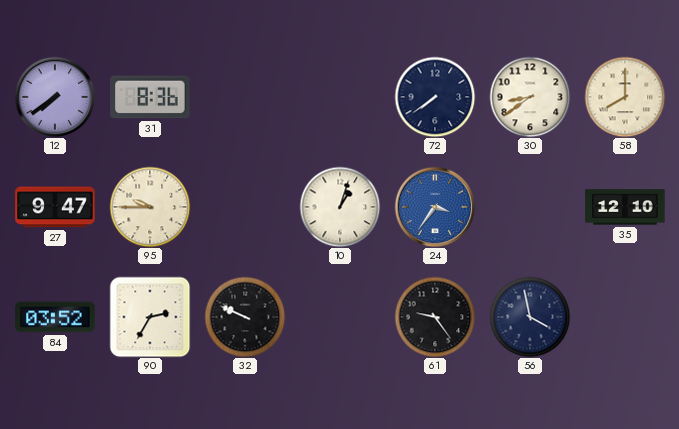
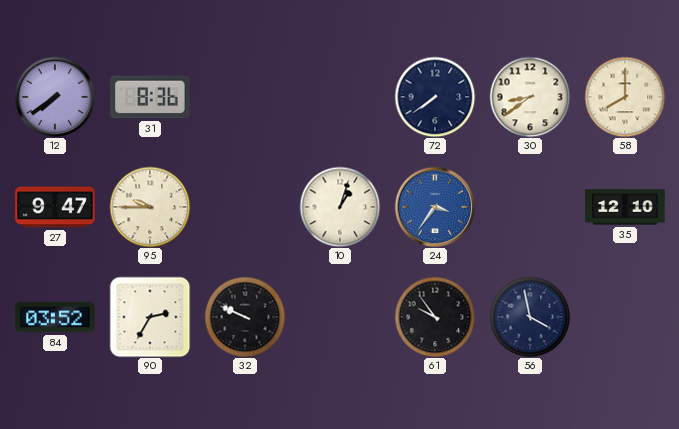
61: 9:24 -> 9:54
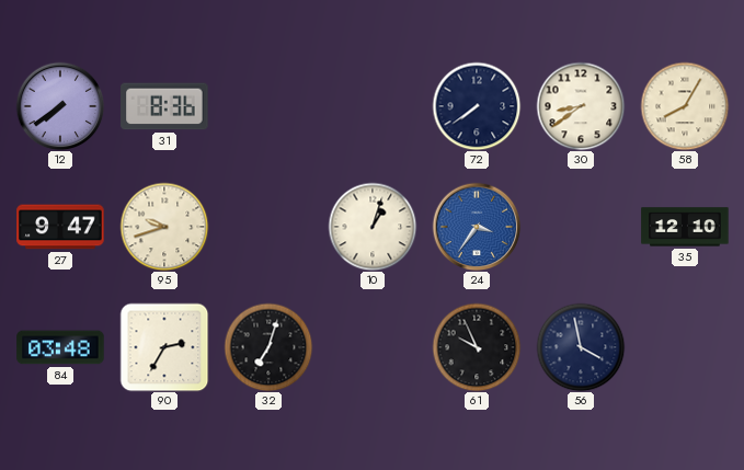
58: 8:00 -> 8:05
95: 9:45 -> 9:42
84: 03:52 -> 03:48
32: 9:49 -> 7:03
61: 9:54 -> 9:56
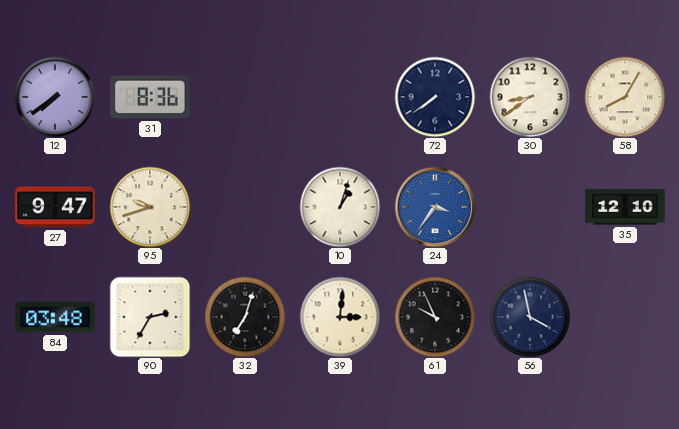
39: none -> 3:01
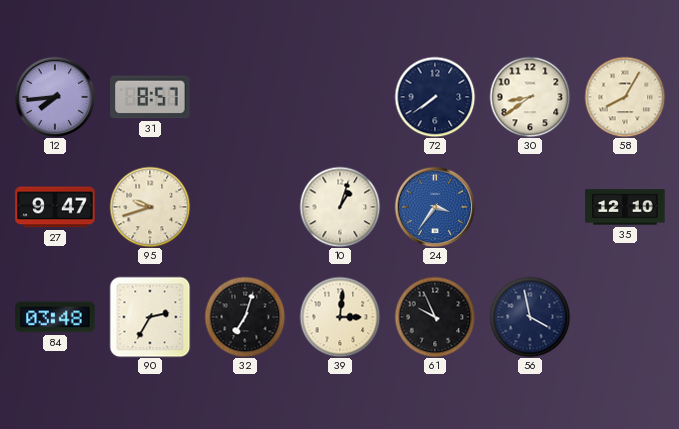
12: 7:39 -> 7:44
31: 8:36 -> 8:57
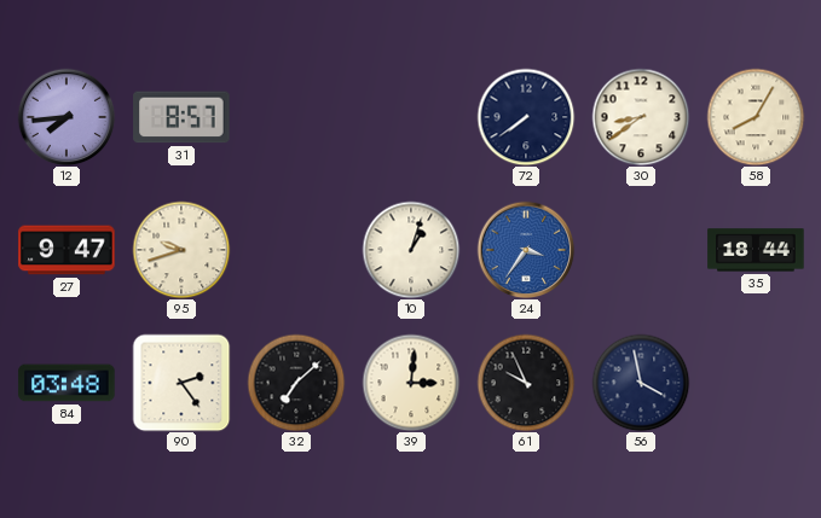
35: 12:10 -> 18:44
90: 2:35 -> 2:24
32: 7:03 -> 7:08
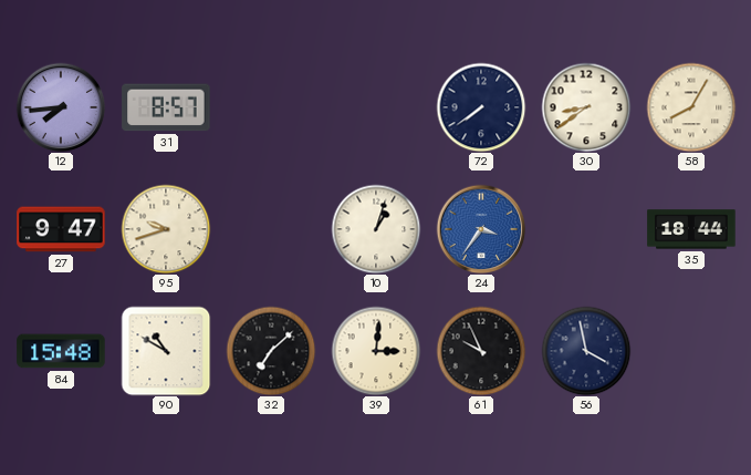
84: 03:48 -> 15:48
90: 2:24 -> 10:50
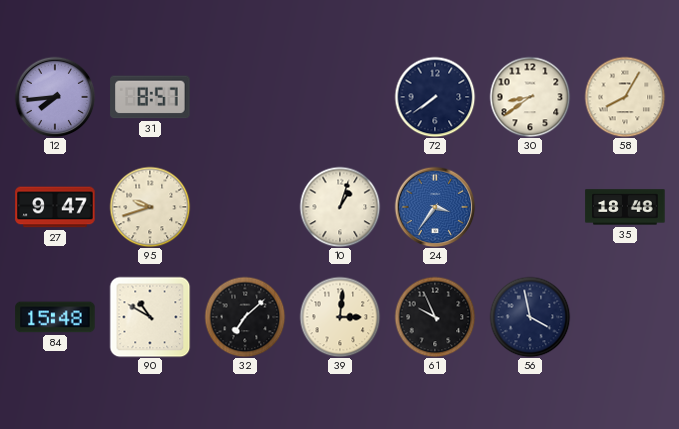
35: 18:44 -> 18:48
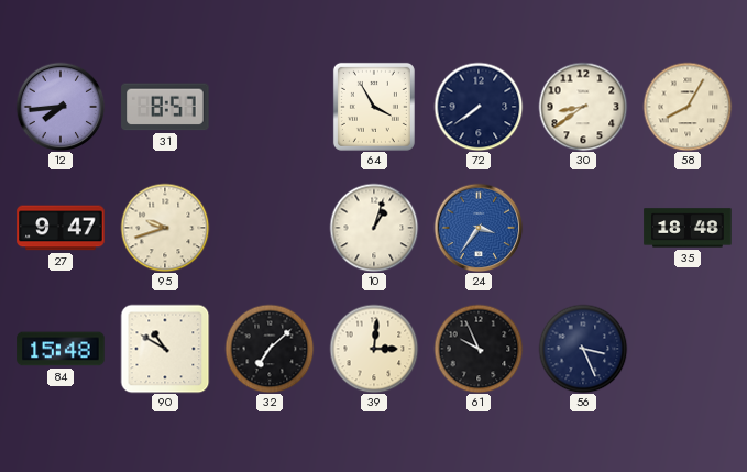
64: none -> 3:55
56: 3:58 -> 3:26
